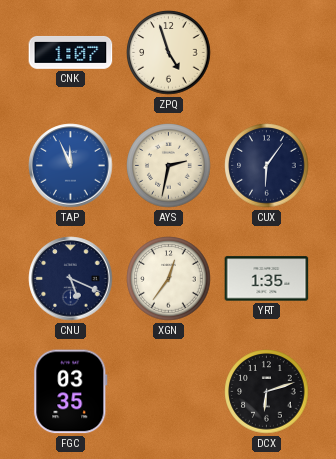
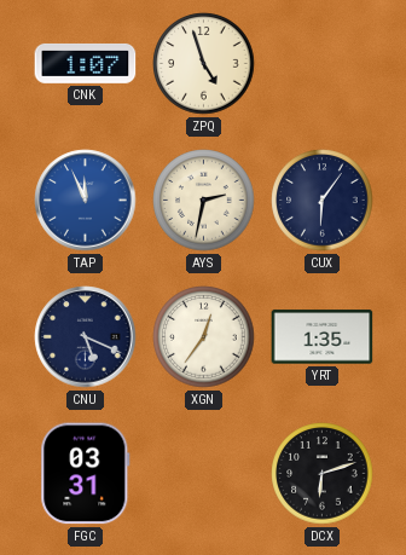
FGC: 03:35 -> 03:31
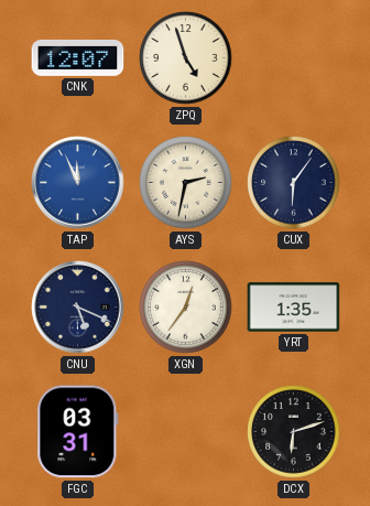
CNK: 1:07 -> 12:07
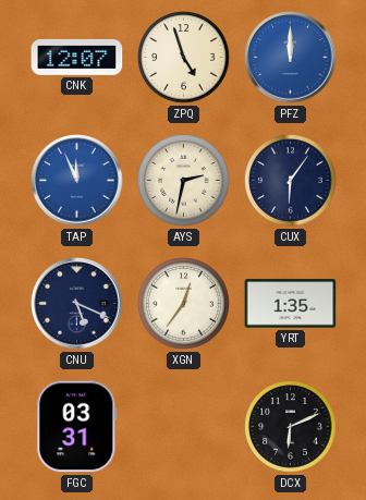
PFZ: none -> 12:00
DCX: 6:12 -> 6:11
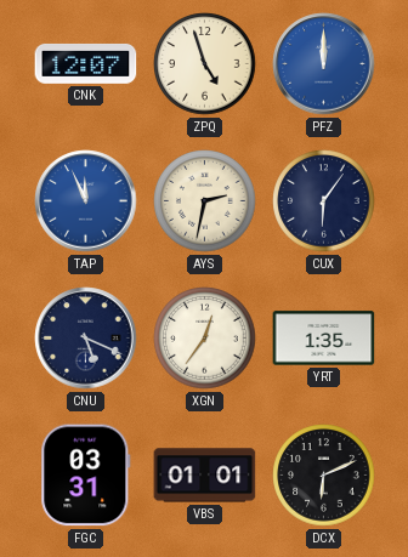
VBS: none -> 01:01
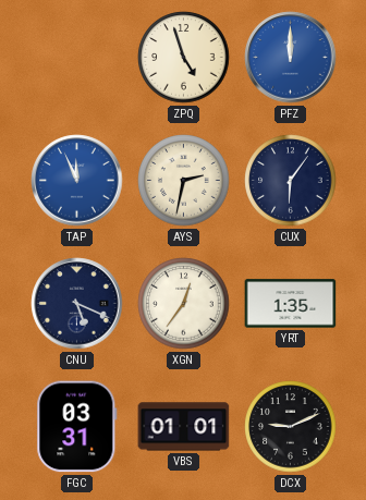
CNK: 12:07 -> none
DCX: 6:11 -> 9:11
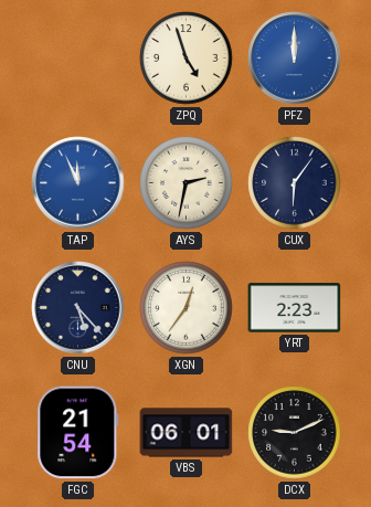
CNU: 5:19 -> 5:23
YRT: 1:35 -> 2:23
FGC: 03:31 -> 21:54
VBS: 01:01 -> 06:01
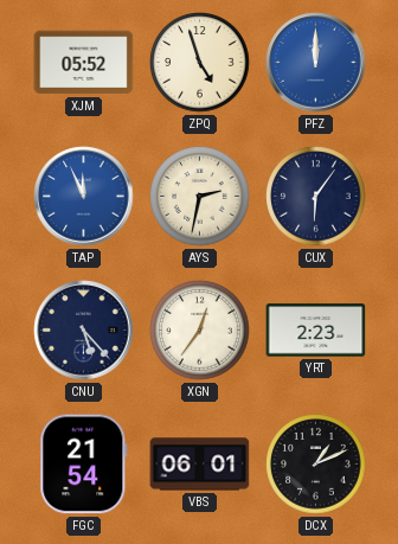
XJM: none -> 05:52
DCX: 9:11 -> 1:11
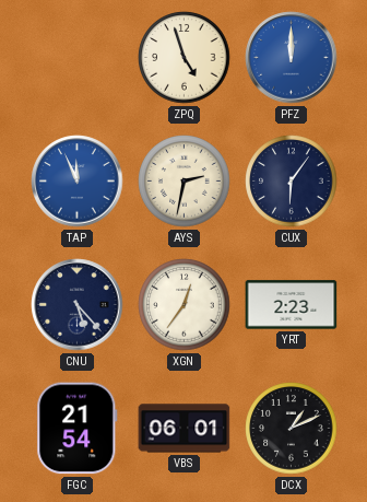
XJM: 05:52 -> none
